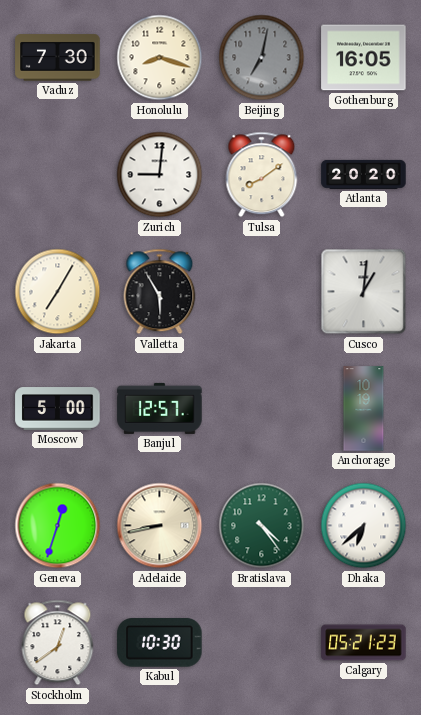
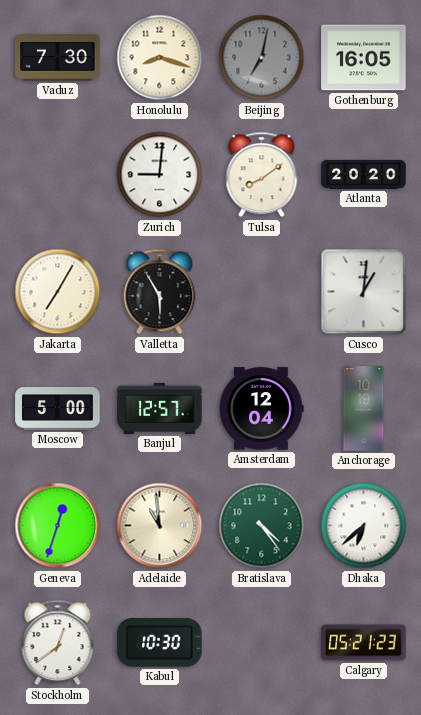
Amsterdam: none -> 12:04
Adelaide: 8:43 -> 10:59
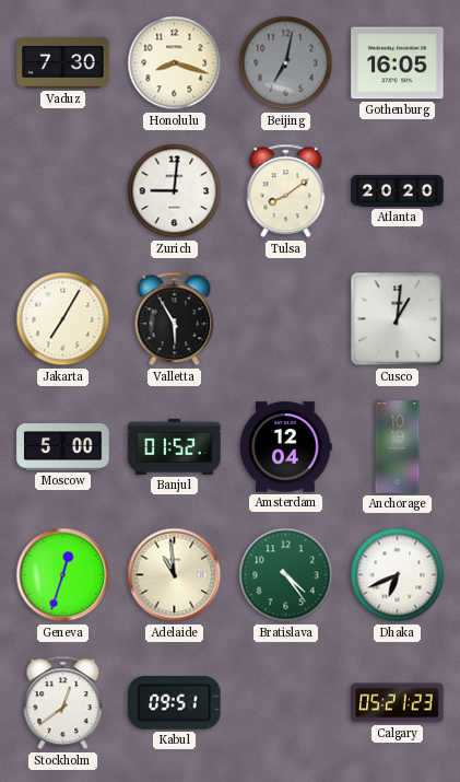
Banjul: 12:57 -> 01:52
Dhaka: 6:38 -> 6:41
Kabul: 10:30 -> 09:51
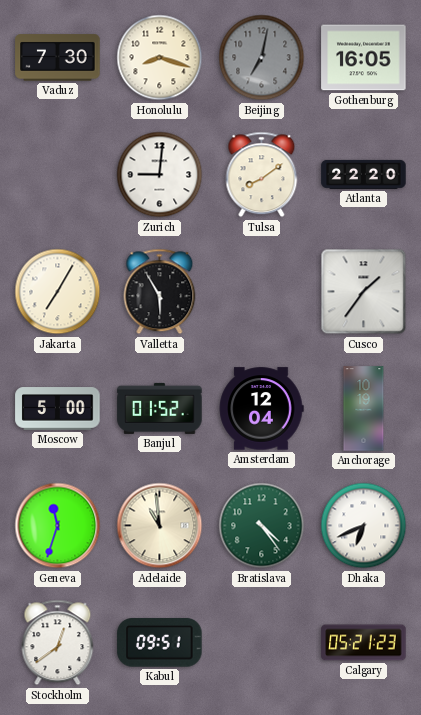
Atlanta: 20:20 -> 22:20
Cusco: 1:01 -> 1:36
Geneva: 12:33 -> 11:33
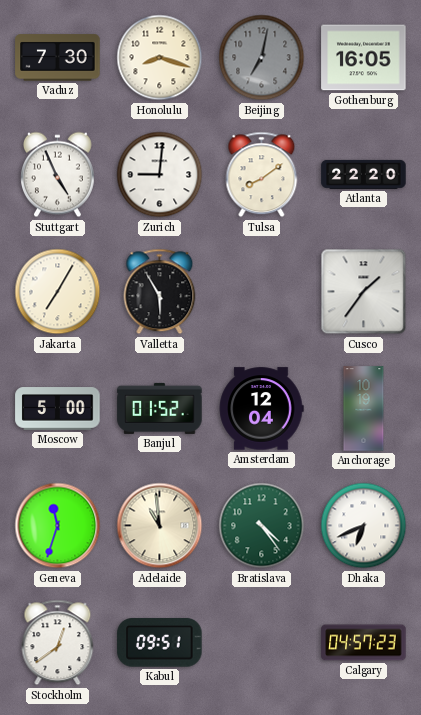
Stuttgart: none -> 4:56
Calgary: 05:21 -> 04:57
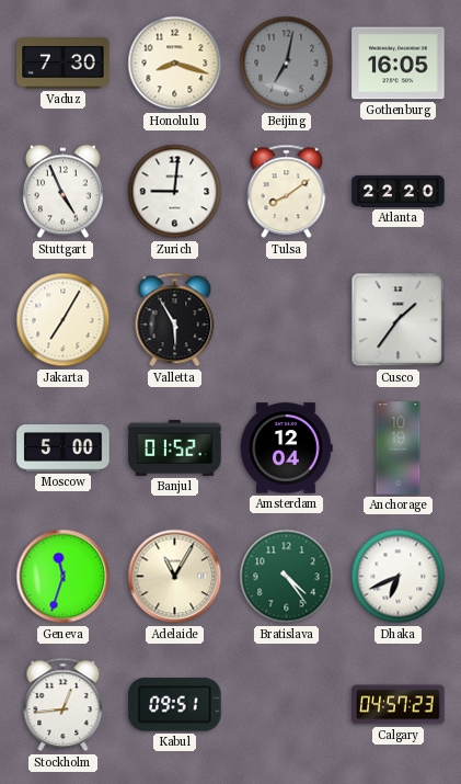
Adelaide: 10:59 -> 11:05
Stockholm: 12:39 -> 12:44
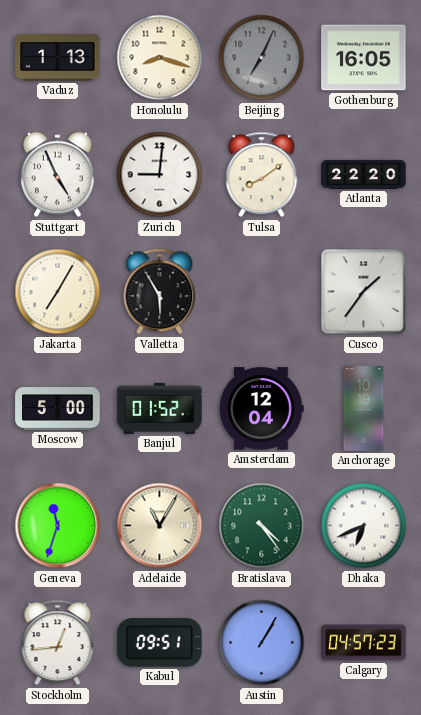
Vaduz: 7:30 -> 1:13
Beijing: 7:02 -> 7:04
Austin: none -> 1:05
